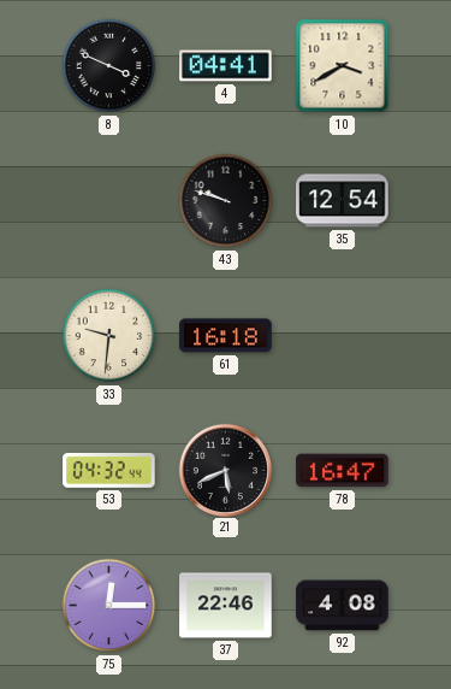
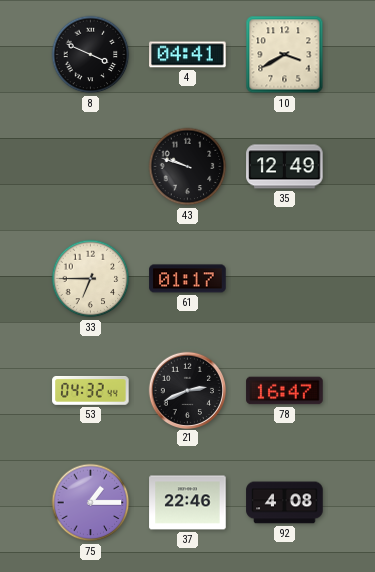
35: 12:54 -> 12:49
33: 9:31 -> 6:45
61: 16:18 -> 01:17
21: 5:41 -> 2:41
75: 12:15 -> 1:15
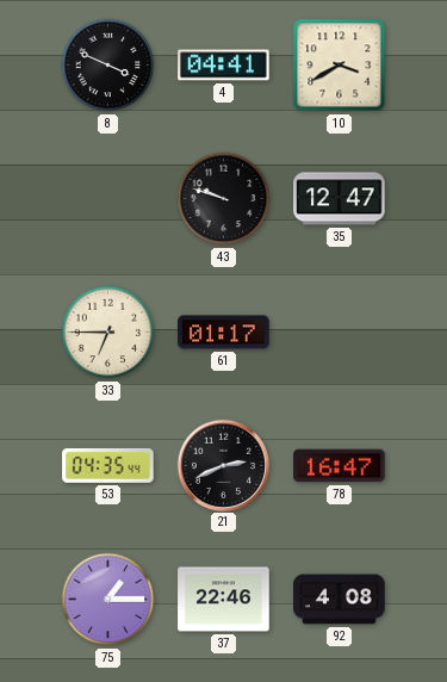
35: 12:49 -> 12:47
53: 04:32 -> 04:35
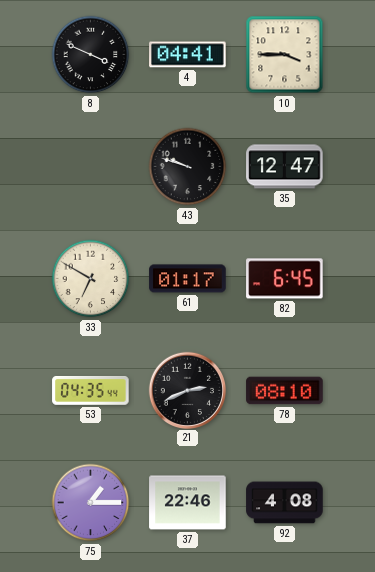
10: 3:40 -> 3:45
33: 6:45 -> 6:50
82: none -> 6:45
78: 16:47 -> 08:10
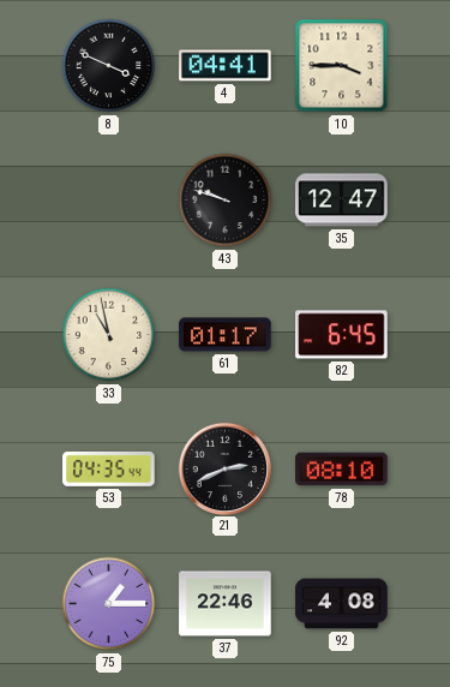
33: 6:50 -> 10:58
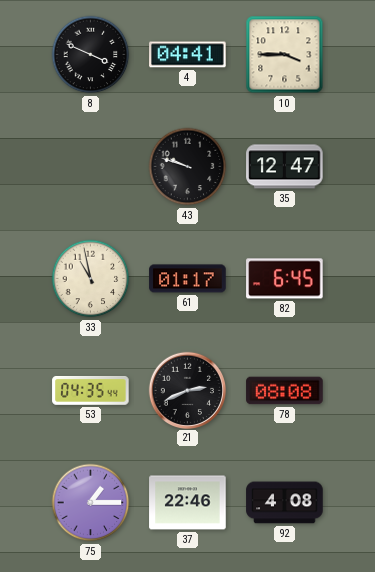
78: 08:10 -> 08:08
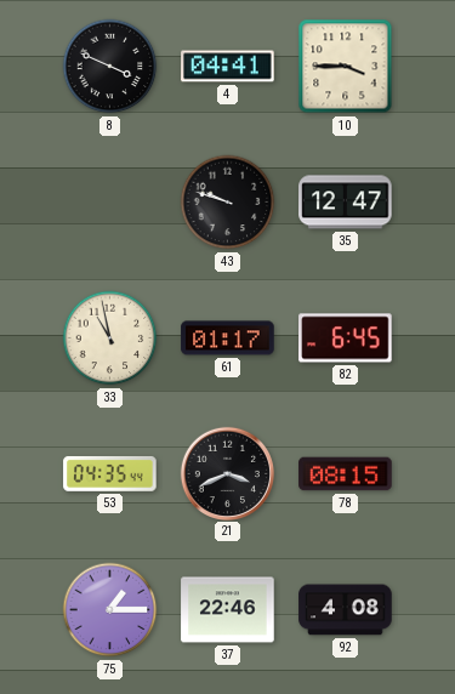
21: 2:41 -> 3:41
78: 08:08 -> 08:15
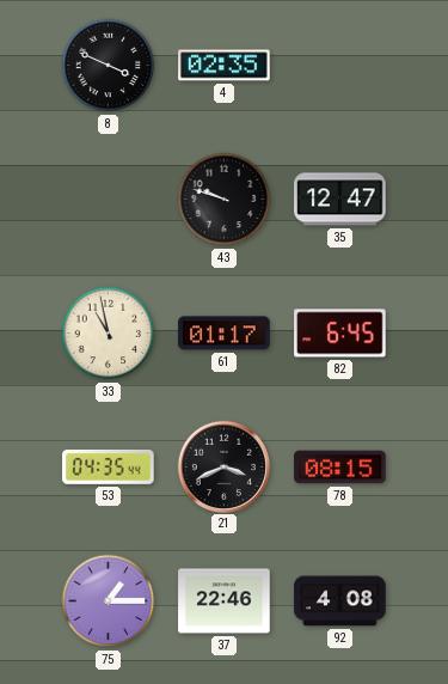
4: 04:41 -> 02:35
10: 3:45 -> none
